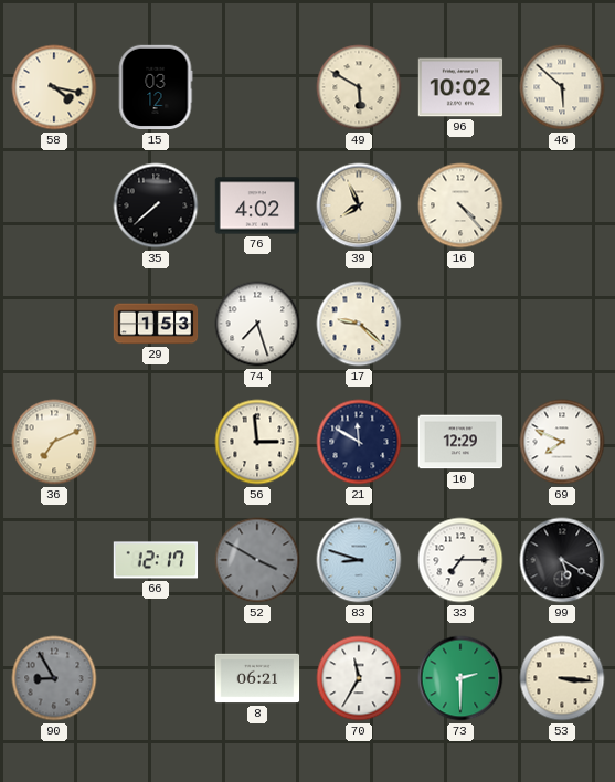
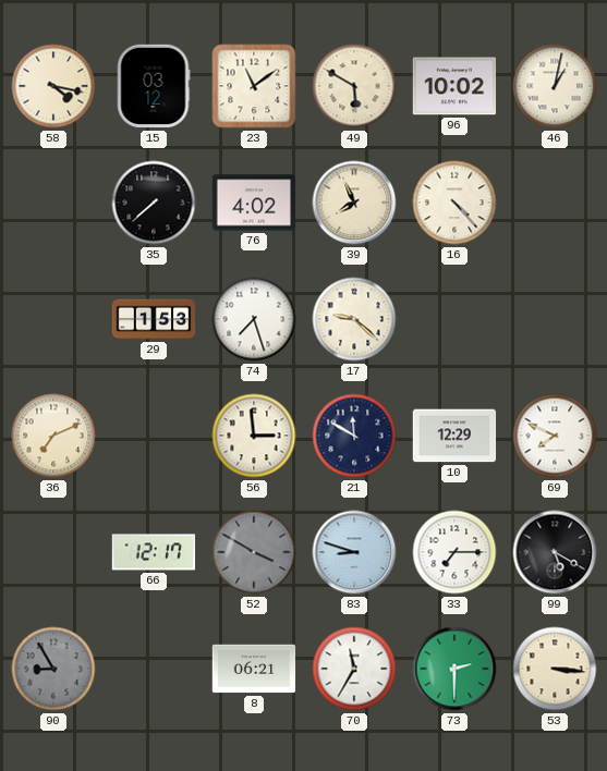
23: none -> 11:09
46: 5:52 -> 1:02
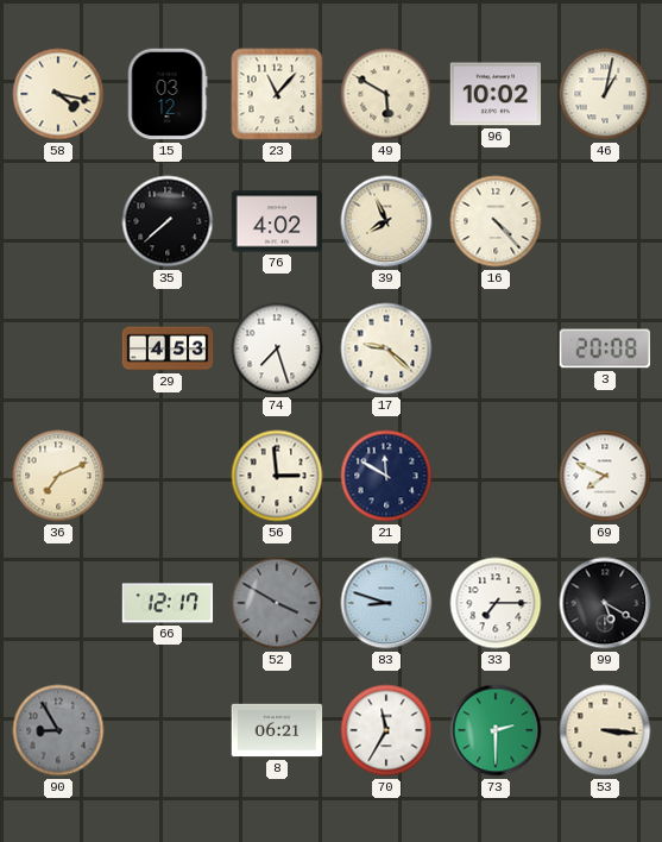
23: 11:09 -> 11:07
29: 1:53 -> 4:53
3: none -> 20:08
10: 12:29 -> none
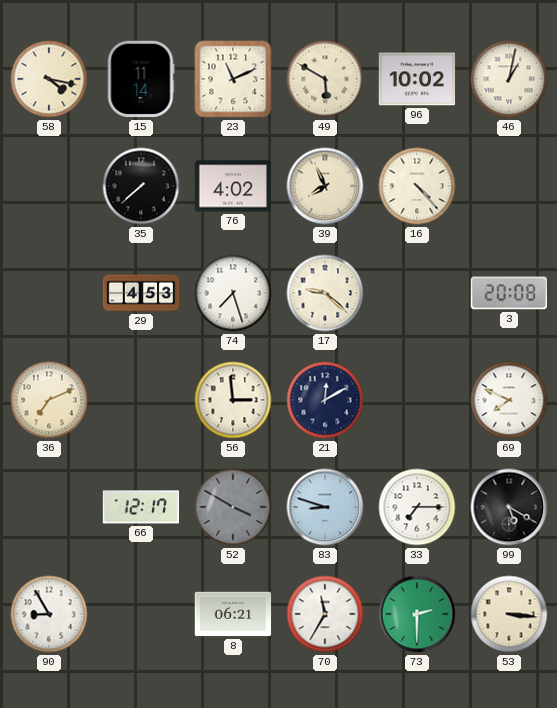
15: 03:12 -> 11:14
23: 11:07 -> 11:11
21: 11:50 -> 12:10
90 dial: grey -> white
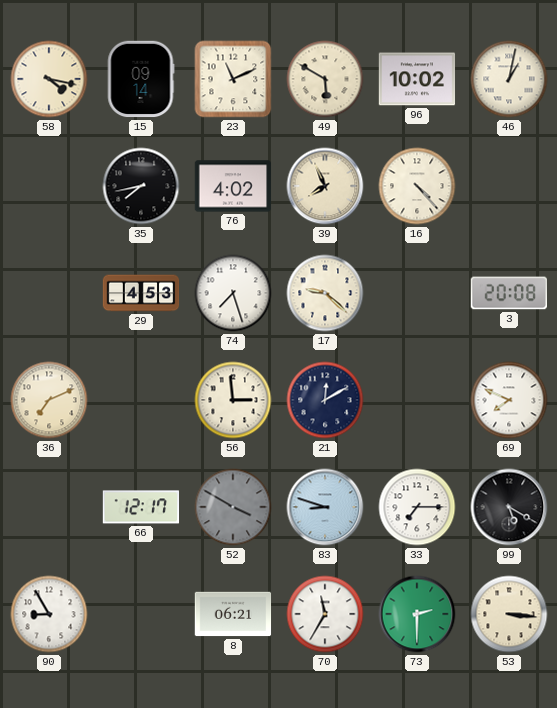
15: 11:14 -> 09:14
35: 7:38 -> 7:43
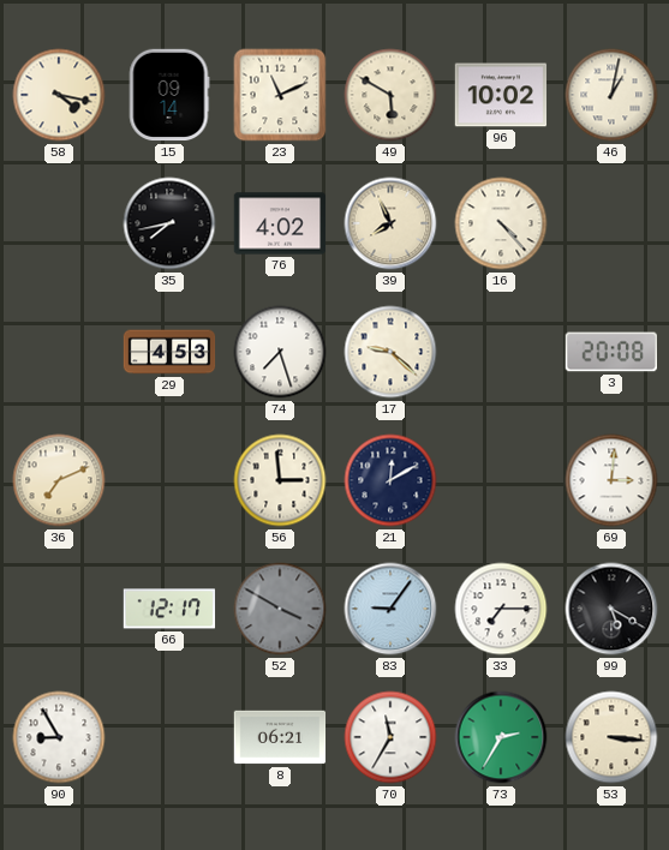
69: 7:49 -> 3:01
83: 8:48 -> 9:06
73: 2:30 -> 2:35
